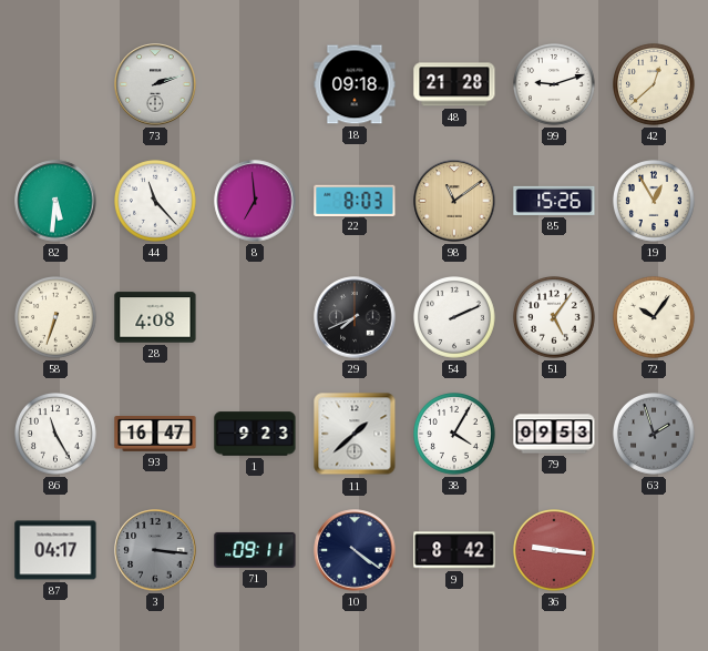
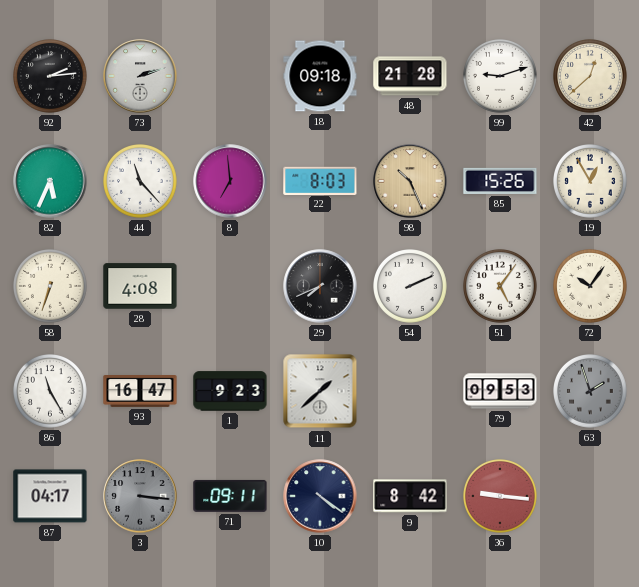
92: none -> 2:14
82: 5:31 -> 5:34
98: 11:09 -> 10:26
38: 4:05 -> none
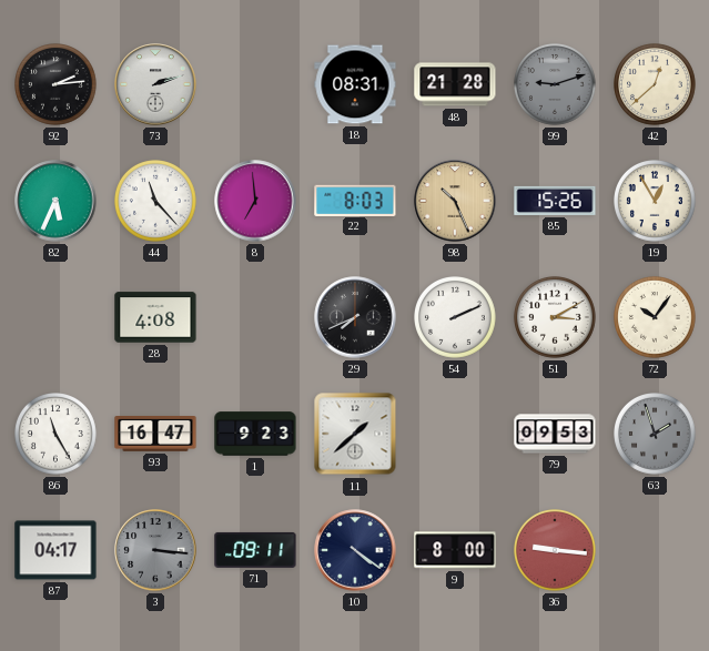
18: 09:18 -> 08:31
99 dial: white -> grey
58: 6:33 -> none
51: 5:06 -> 3:10
9: 8:42 -> 8:00
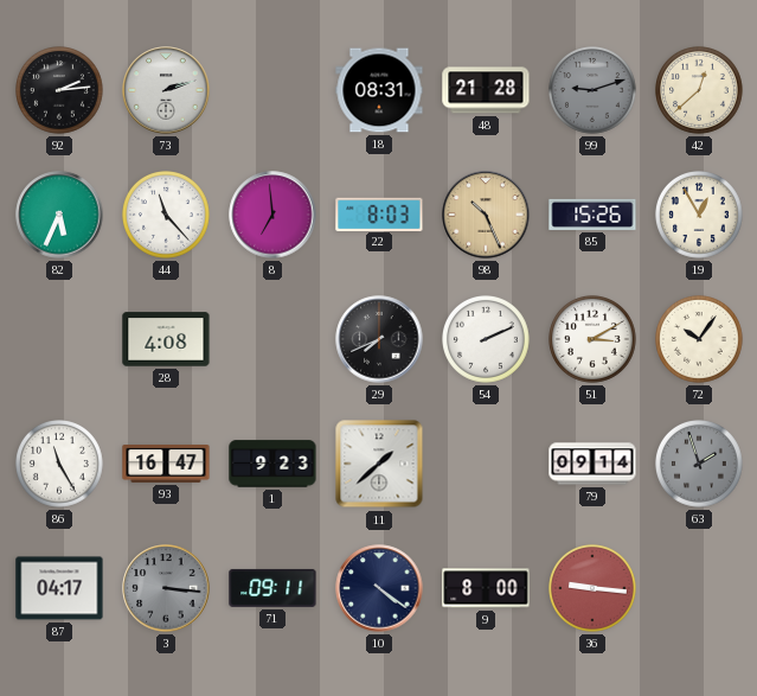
79: 09:53 -> 09:14
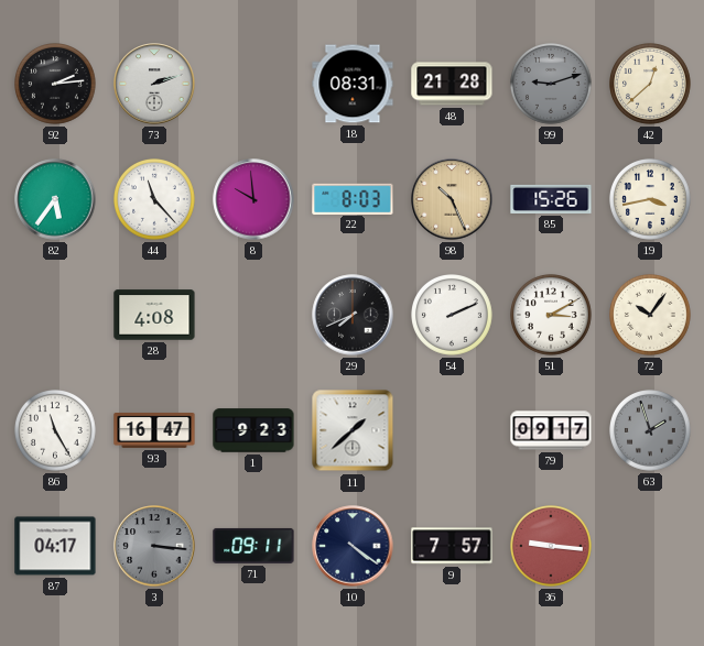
82: 5:34 -> 5:36
8: 6:59 -> 9:59
19: 12:55 -> 3:43
79: 09:14 -> 09:17
9: 8:00 -> 7:57
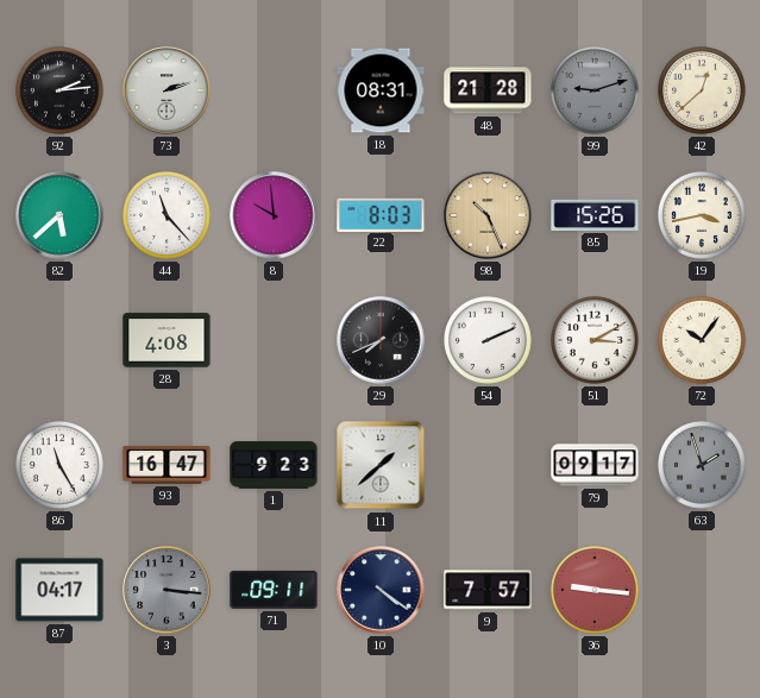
82: 5:36 -> 5:38
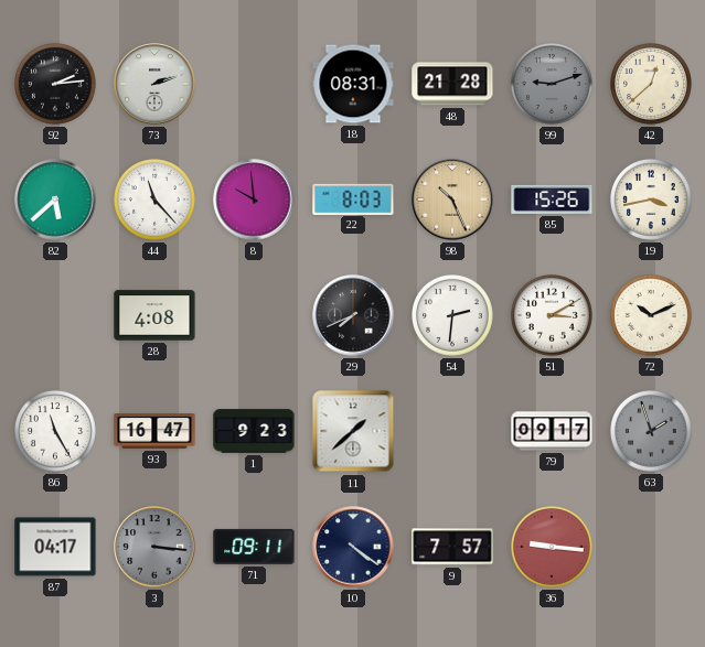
54: 2:11 -> 2:31
72: 10:06 -> 10:11
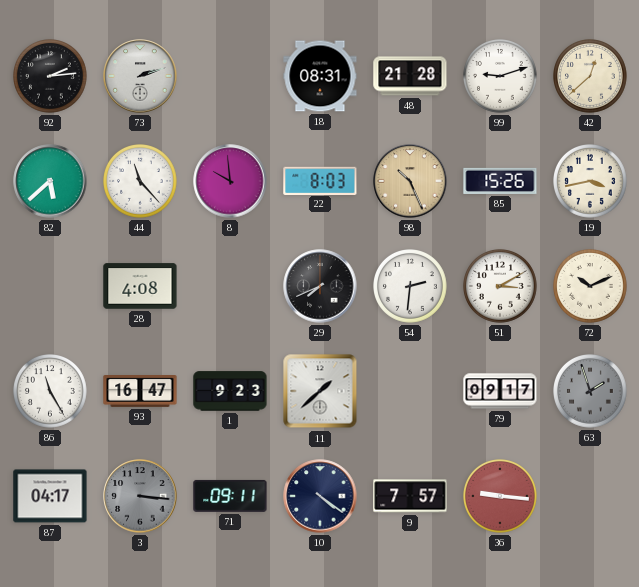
99 dial: grey -> white
